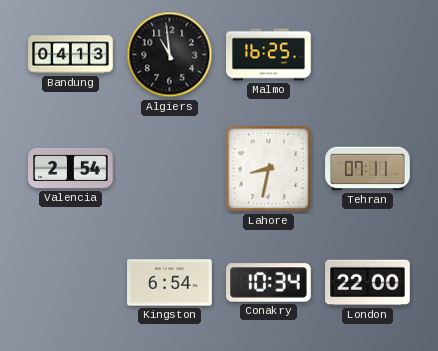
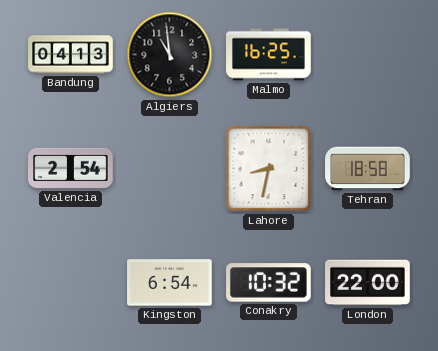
Tehran: 07:11 -> 18:58
Conakry: 10:34 -> 10:32
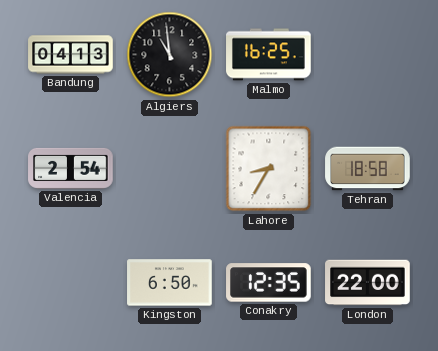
Lahore: 8:32 -> 8:35
Kingston: 6:54 -> 6:50
Conakry: 10:32 -> 12:35
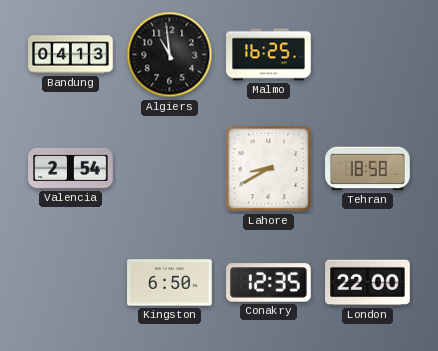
Lahore: 8:35 -> 8:40
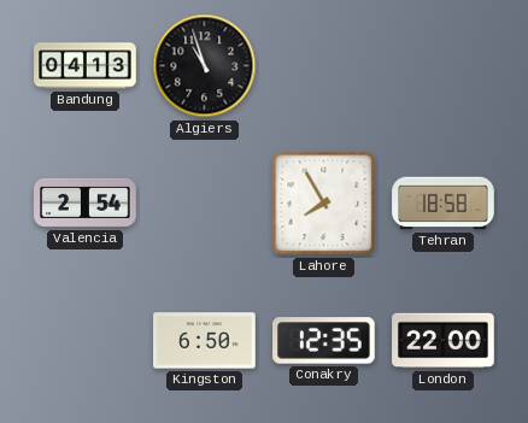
Algiers: 10:59 -> 10:57
Malmo: 16:25 -> none
Lahore: 8:40 -> 7:55
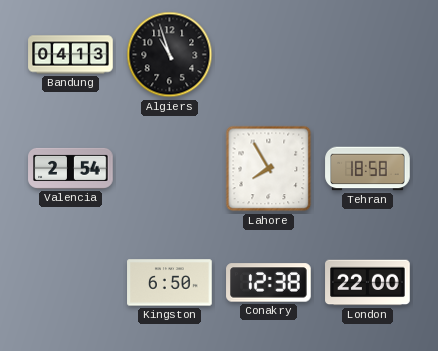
Conakry: 12:35 -> 12:38
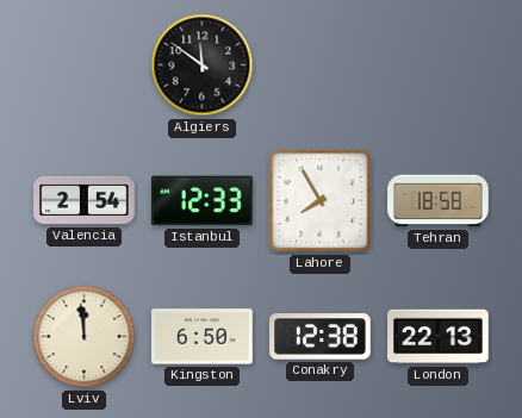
Bandung: 04:13 -> none
Algiers: 10:57 -> 11:51
Istanbul: none -> 12:33
Lviv: none -> 11:59
London: 22:00 -> 22:13
